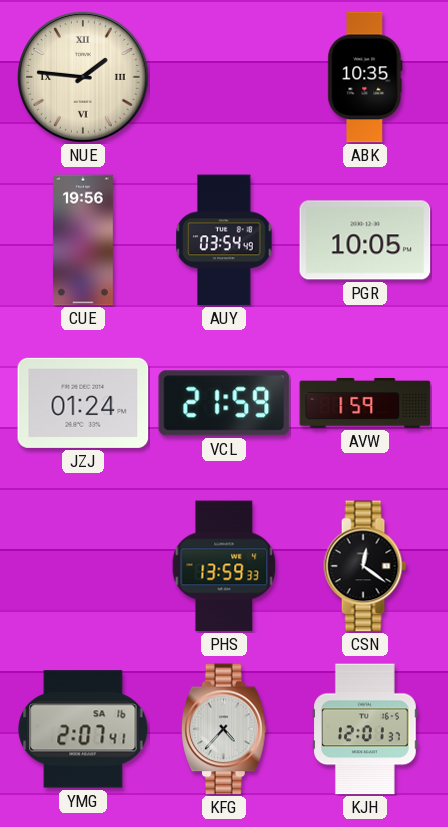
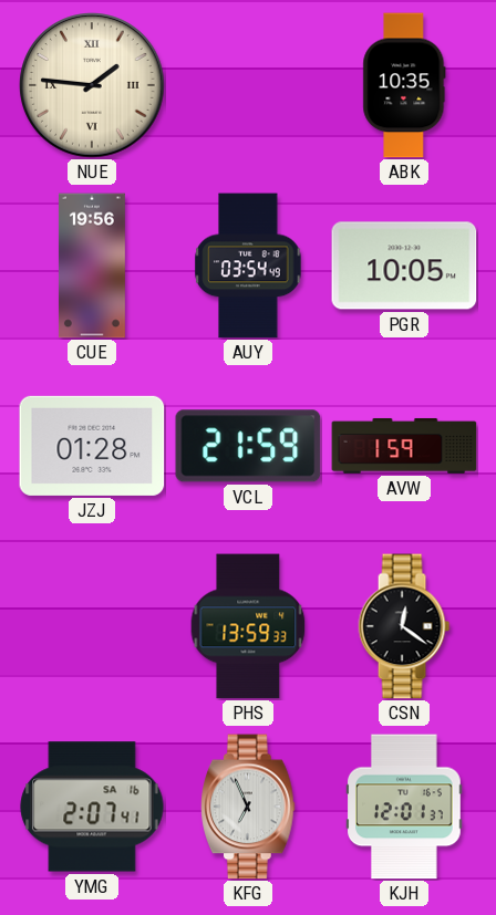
JZJ: 01:24 -> 01:28
KFG: 4:37 -> 6:56
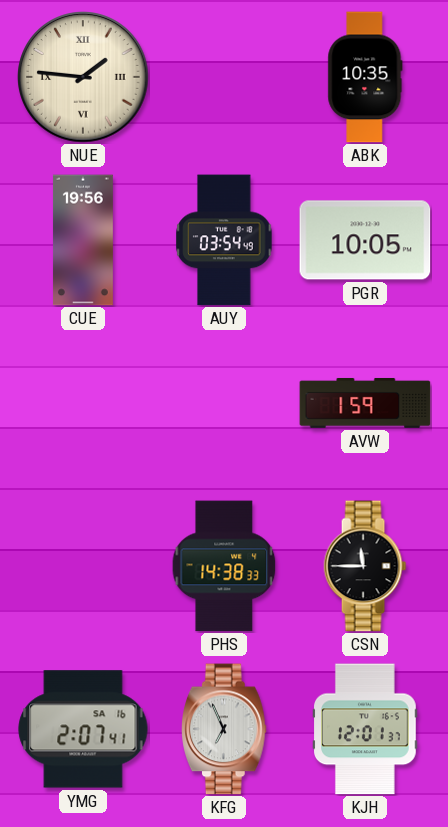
JZJ: 01:28 -> none
VCL: 21:59 -> none
PHS: 13:59 -> 14:38
CSN: 12:21 -> 11:45
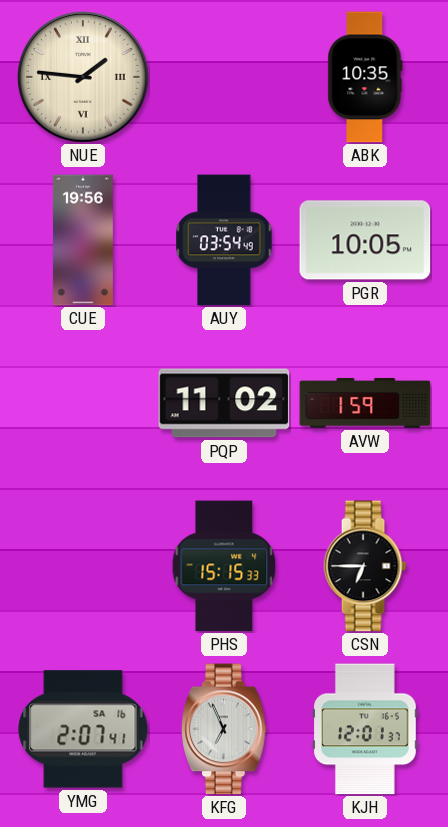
PQP: none -> 11:02
PHS: 14:38 -> 15:15
CSN: 11:45 -> 6:45
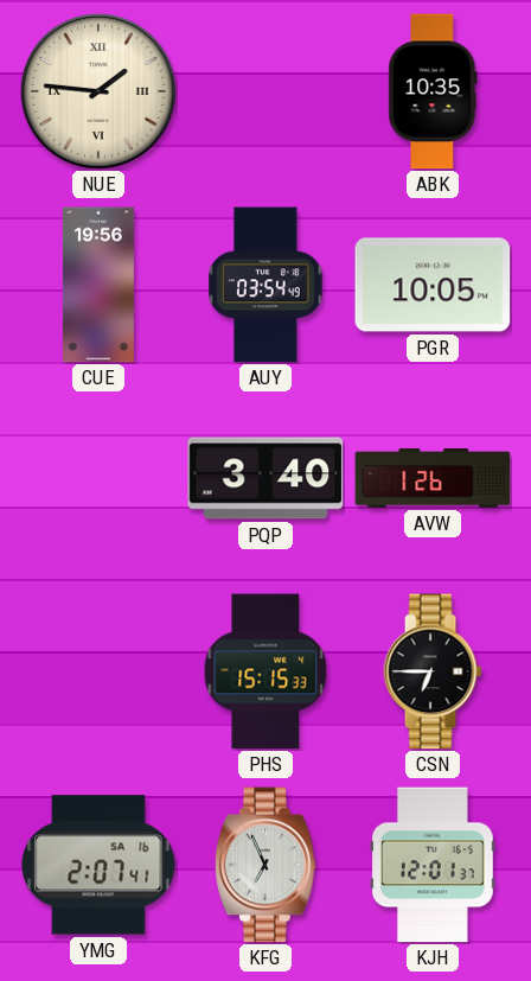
PQP: 11:02 -> 3:40
AVW: 1:59 -> 1:26
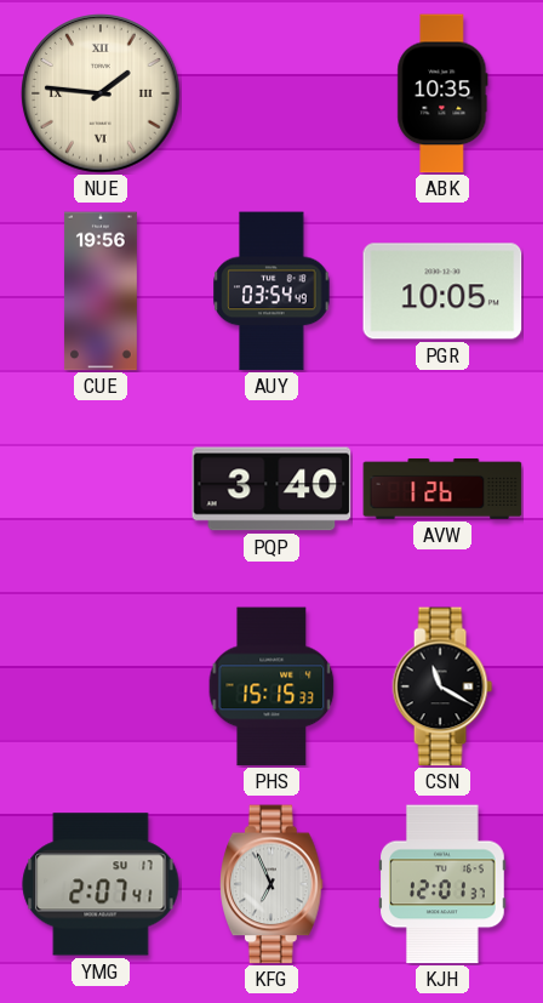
CSN: 6:45 -> 11:20
YMG date: SA 16 -> SU 17
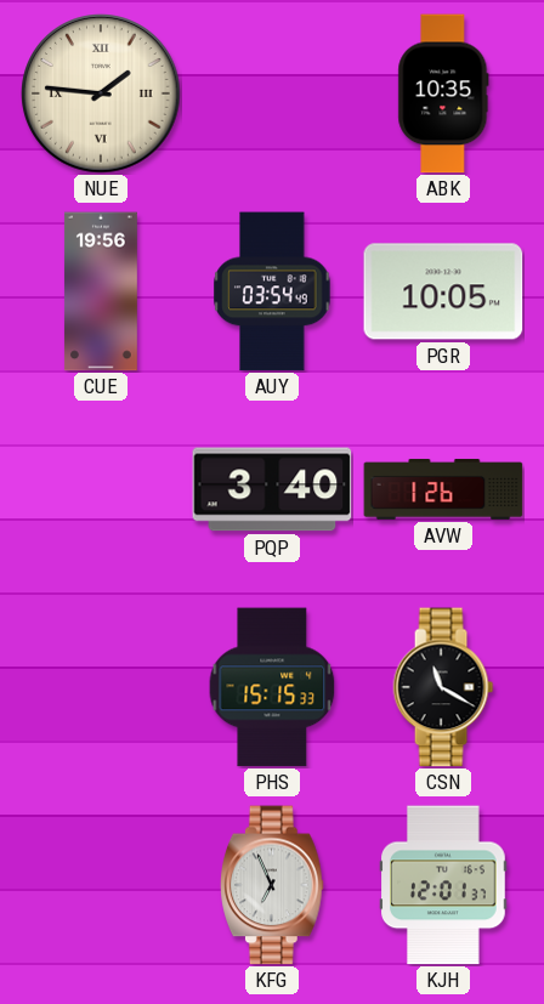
YMG: 2:07 -> none
